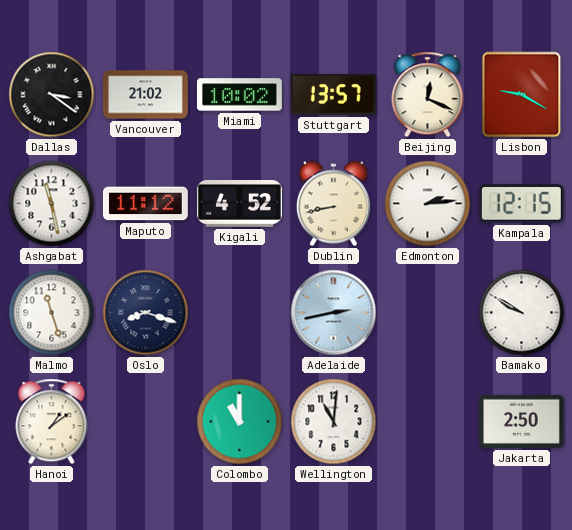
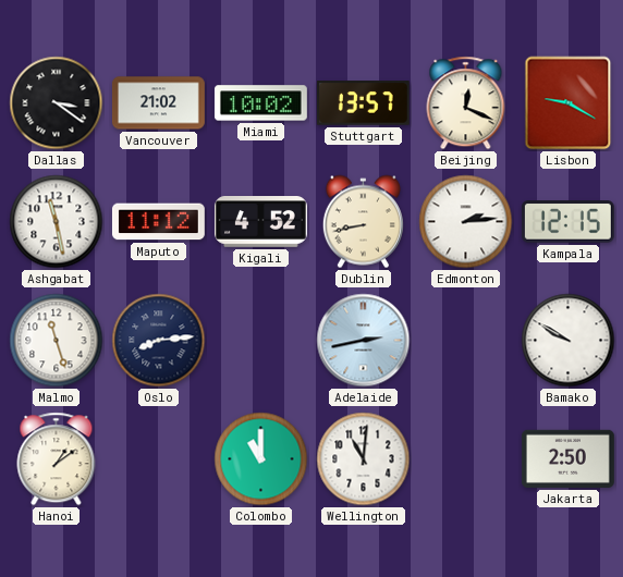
Oslo: 8:18 -> 8:14
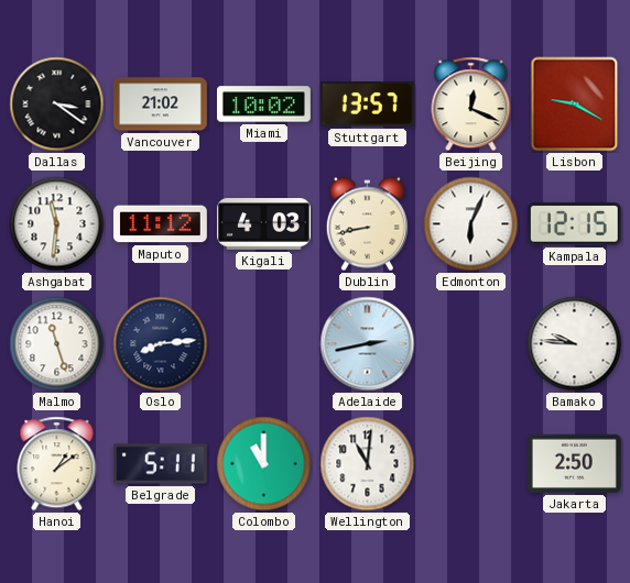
Ashgabat: 11:28 -> 11:31
Kigali: 4:52 -> 4:03
Edmonton: 2:14 -> 6:04
Bamako: 9:50 -> 9:46
Belgrade: none -> 5:11
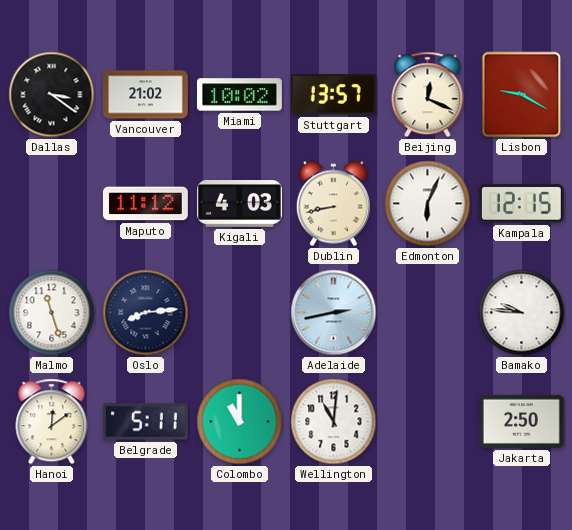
Ashgabat: 11:31 -> none
Hanoi: 1:09 -> 12:09
